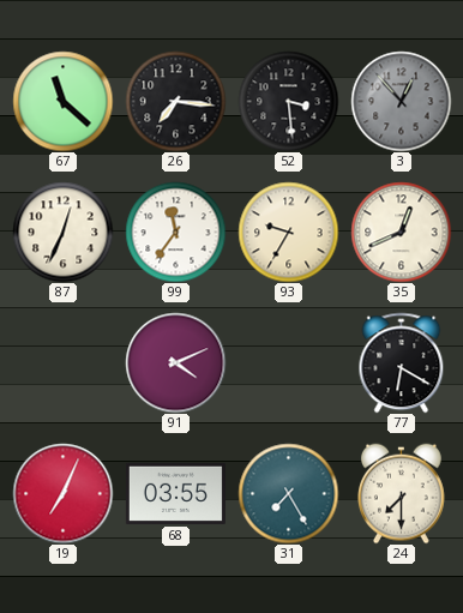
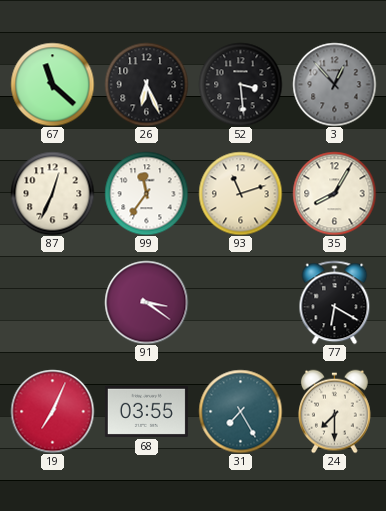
26: 7:16 -> 6:26
93: 9:35 -> 11:12
35: 12:41 -> 8:05
91: 4:11 -> 3:21
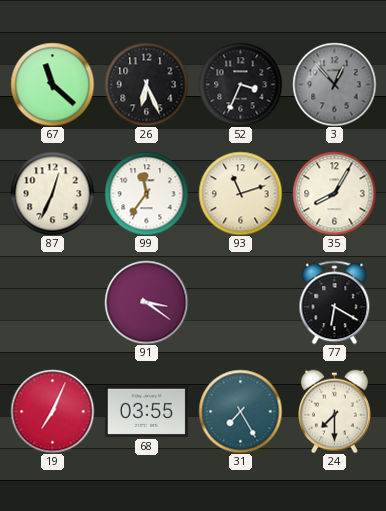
52: 3:29 -> 3:34
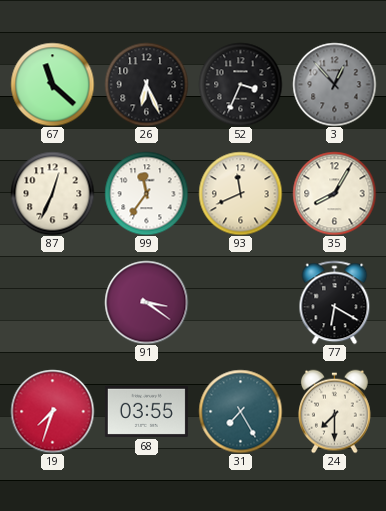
93: 11:12 -> 11:41
19: 7:04 -> 7:33
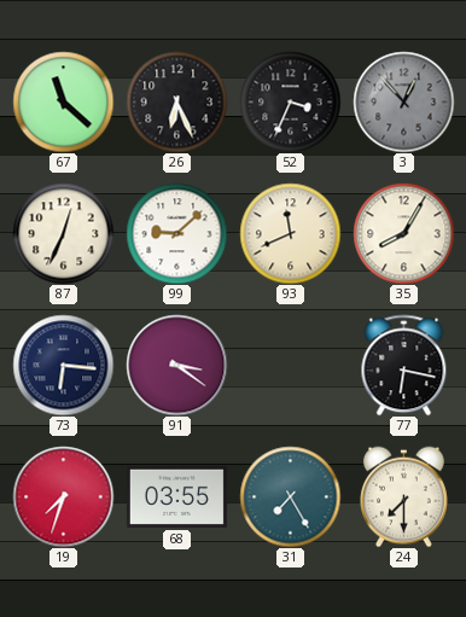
99: 11:36 -> 9:08
73: none -> 6:16
77: 6:20 -> 6:17
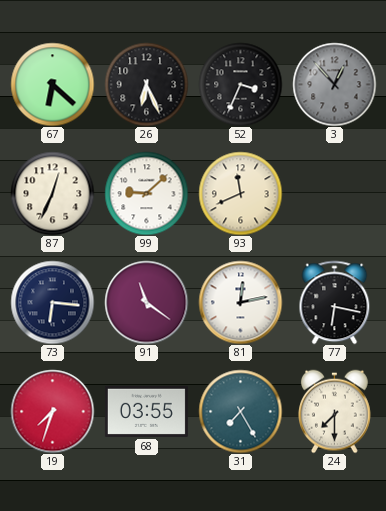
67: 11:22 -> 6:22
35: 8:05 -> none
91: 3:21 -> 11:21
81: none -> 12:13
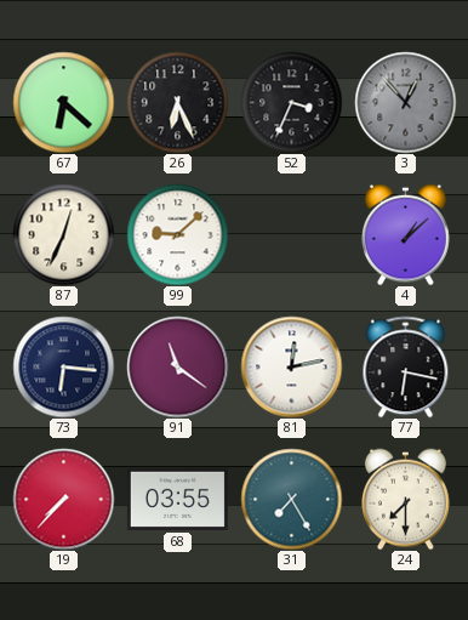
93: 11:41 -> none
4: none -> 1:08
19: 7:33 -> 7:37
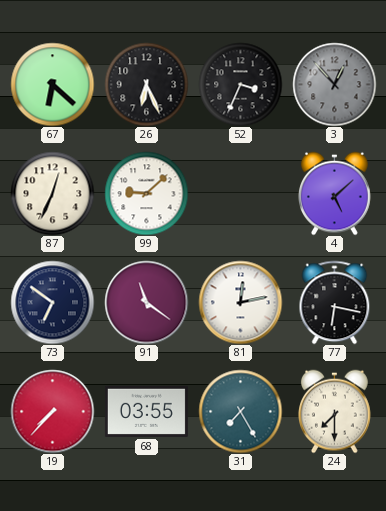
4: 1:08 -> 5:08
73: 6:16 -> 6:51
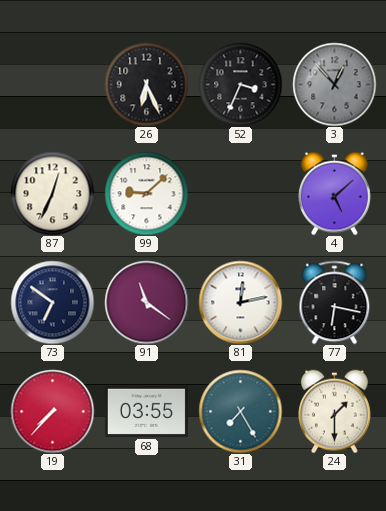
67: 6:22 -> none
24: 7:30 -> 1:30
